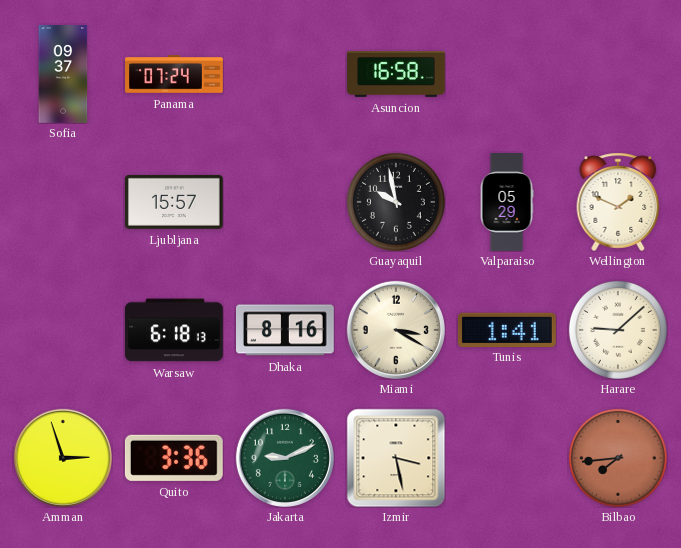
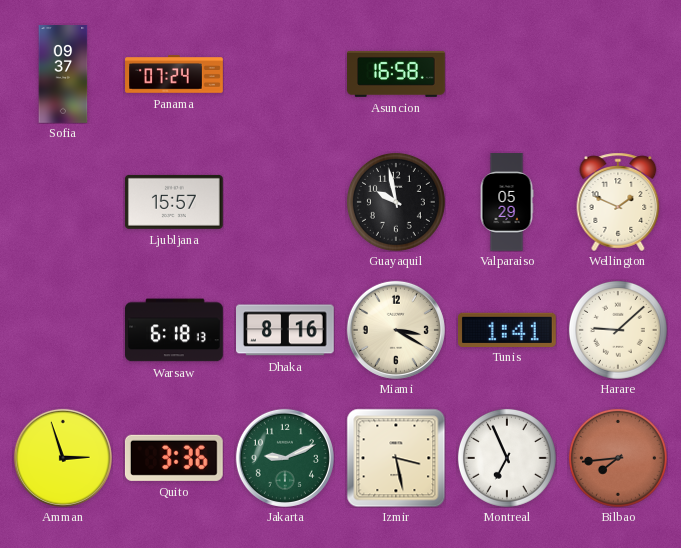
Montreal: none -> 6:56
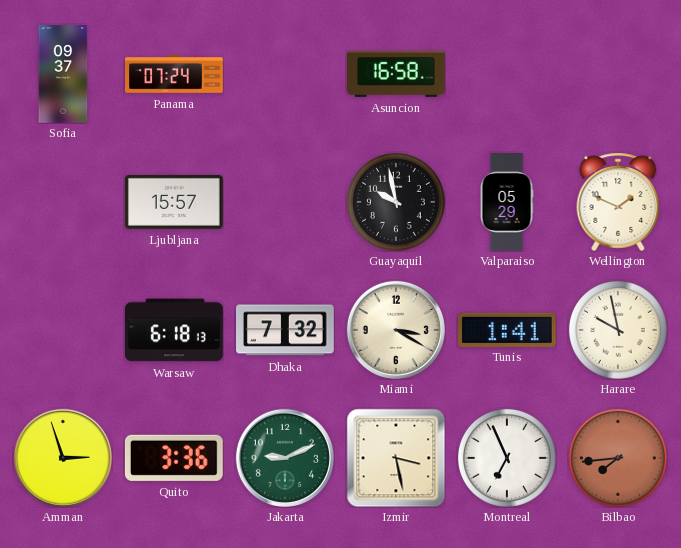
Dhaka: 8:16 -> 7:32
Harare: 9:08 -> 9:58
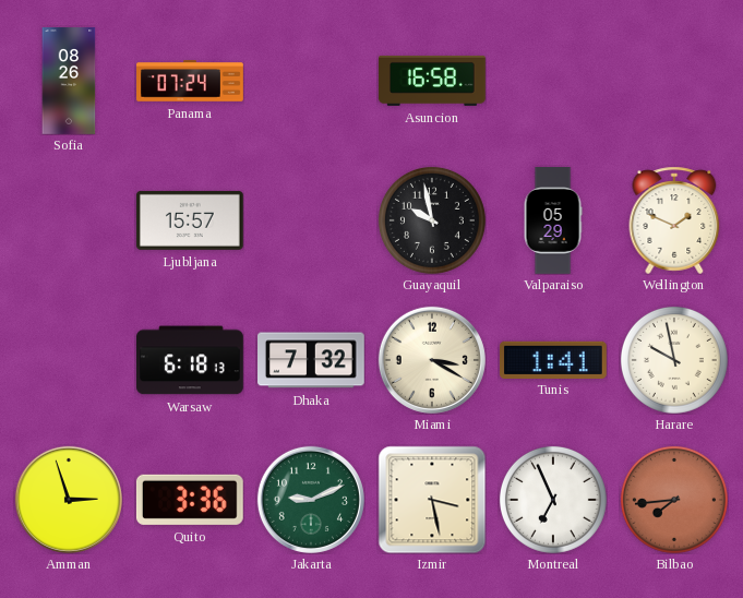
Sofia: 09:37 -> 08:26
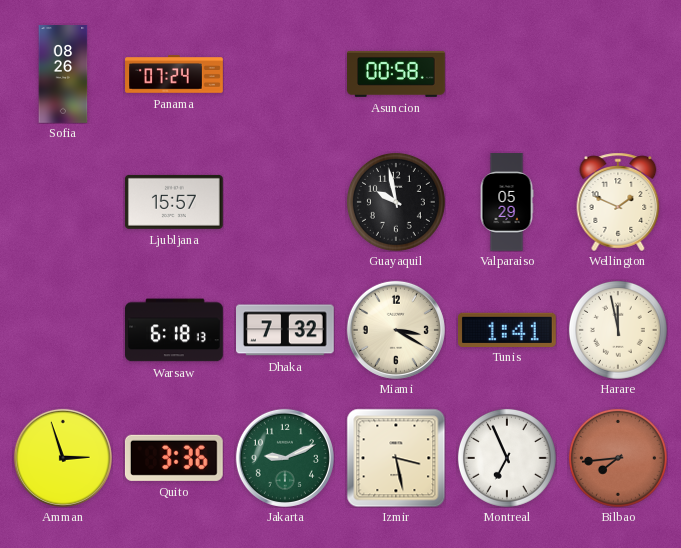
Asuncion: 16:58 -> 00:58
Harare: 9:58 -> 11:58
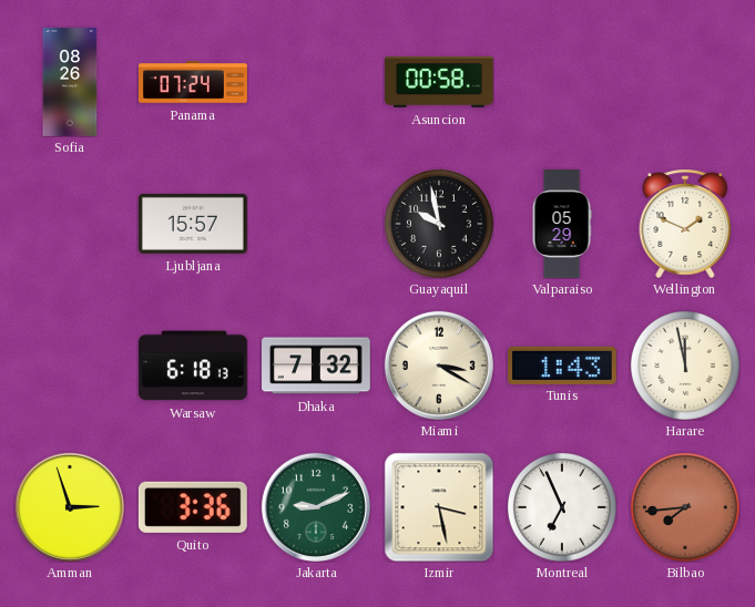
Tunis: 1:41 -> 1:43
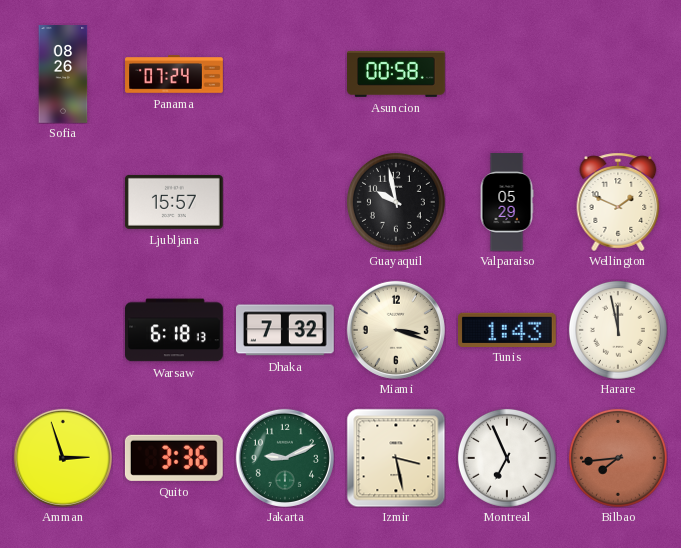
Miami: 3:20 -> 3:18
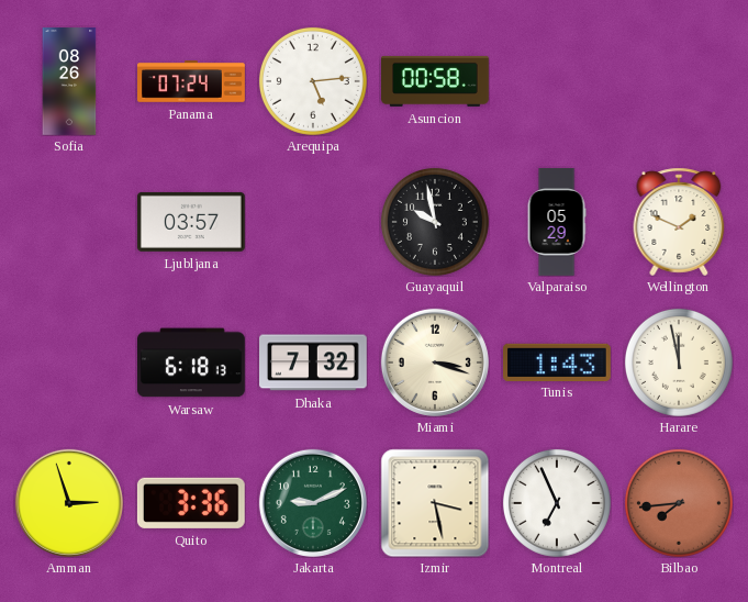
Arequipa: none -> 5:14
Ljubljana: 15:57 -> 03:57
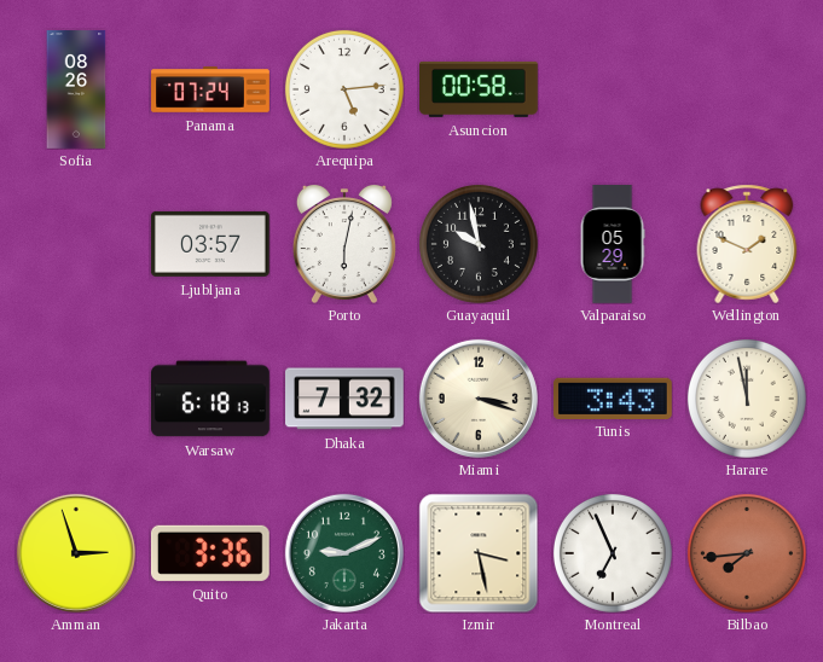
Porto: none -> 6:02
Tunis: 1:43 -> 3:43
